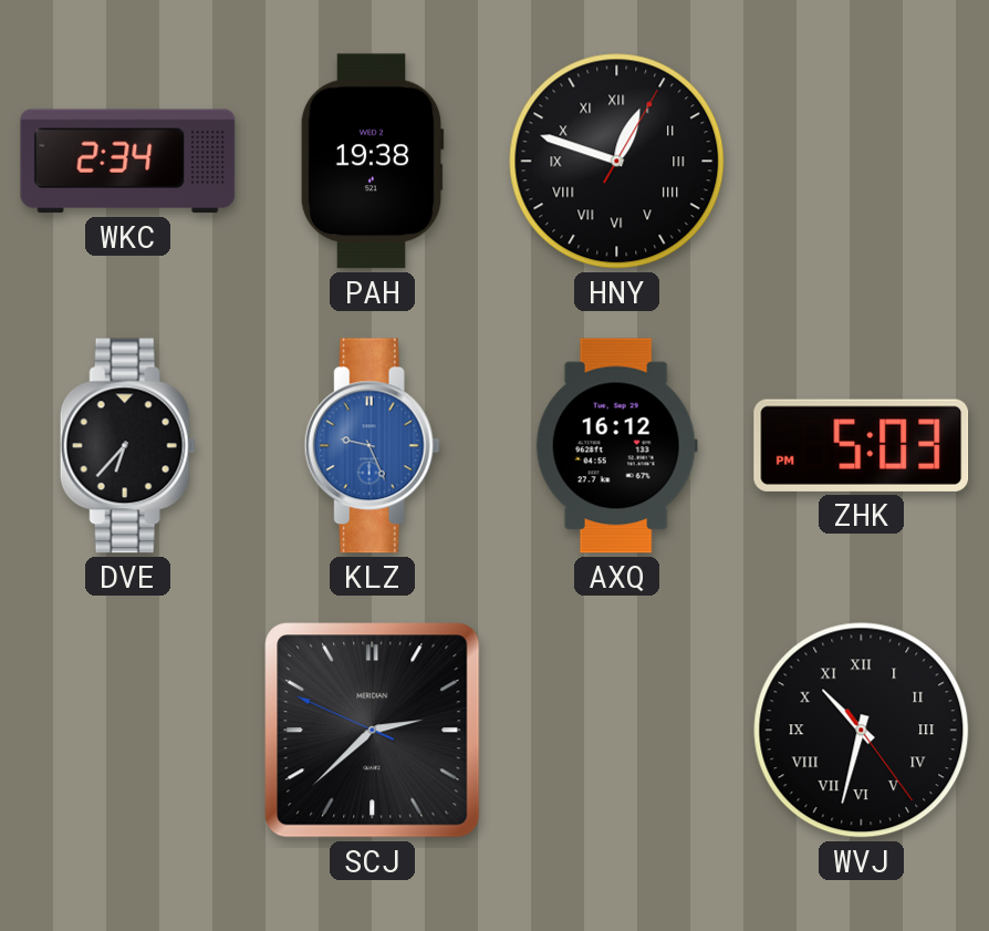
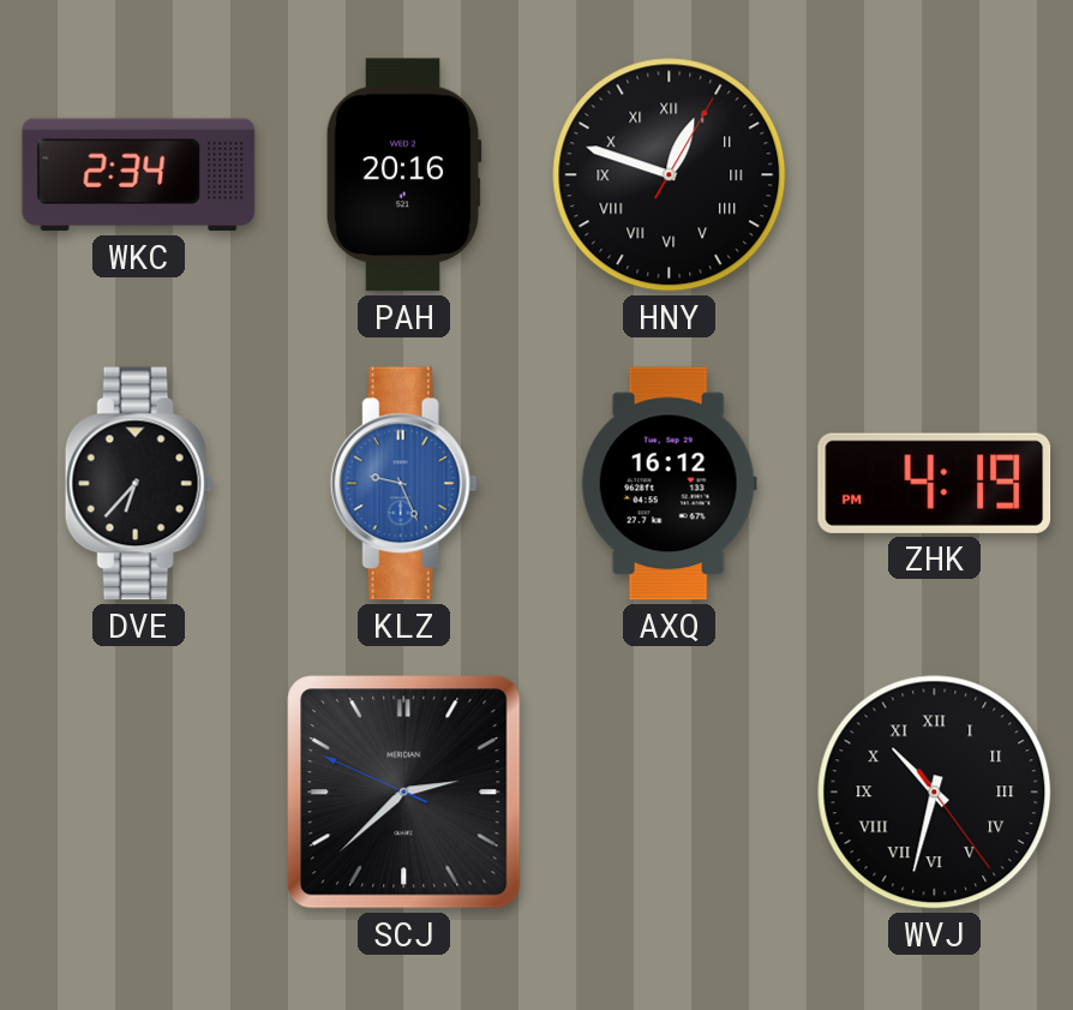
PAH: 19:38 -> 20:16
ZHK: 5:03 -> 4:19
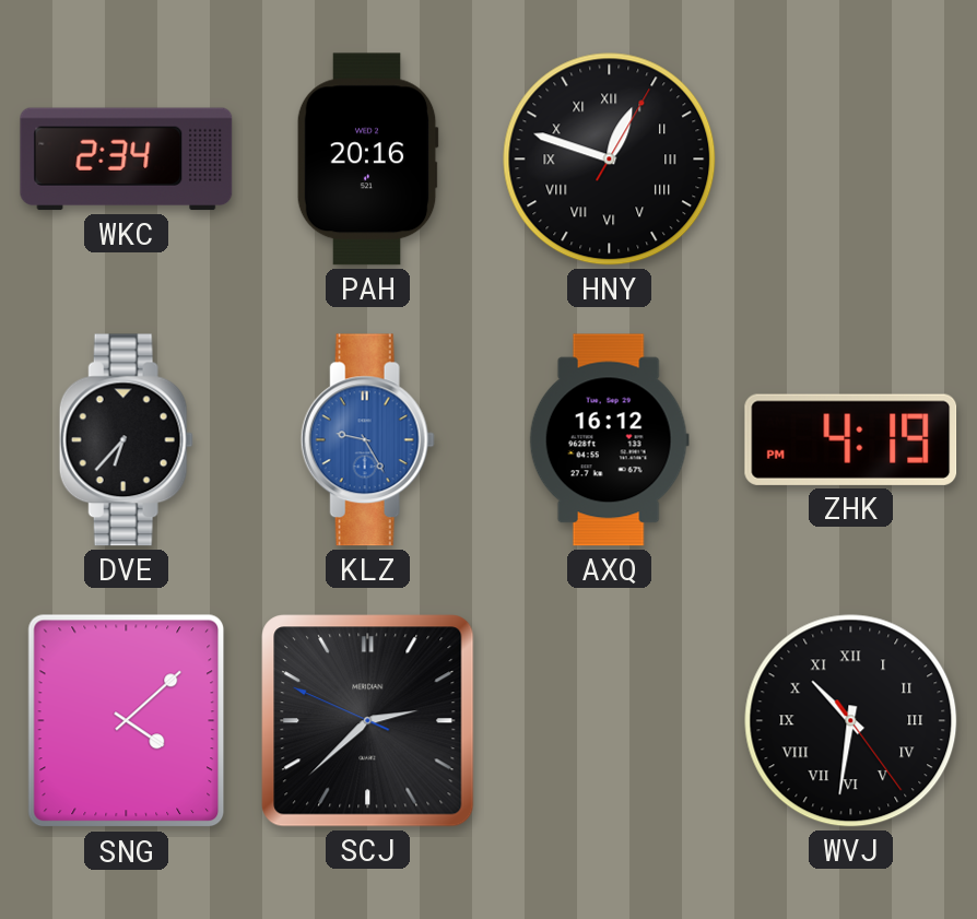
KLZ: 9:26 -> 9:25
SNG: none -> 4:08
WVJ: 10:32 -> 10:31
